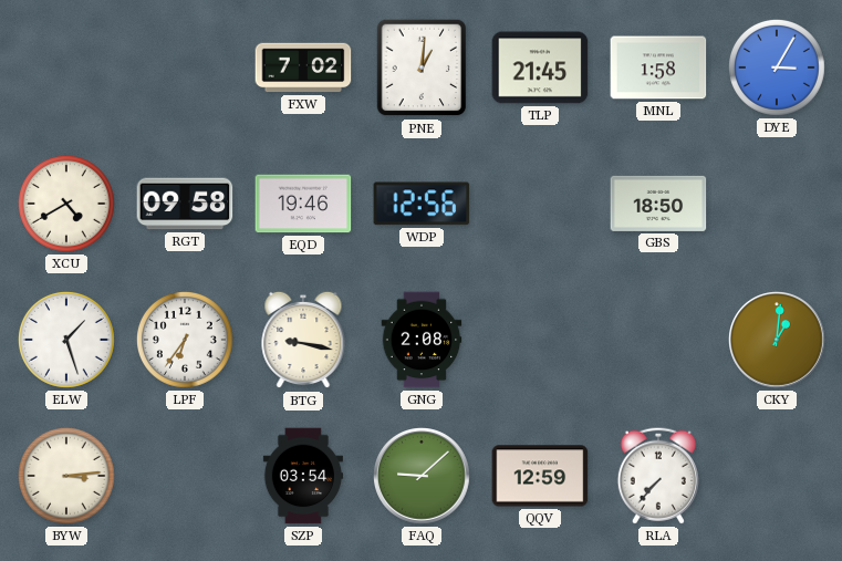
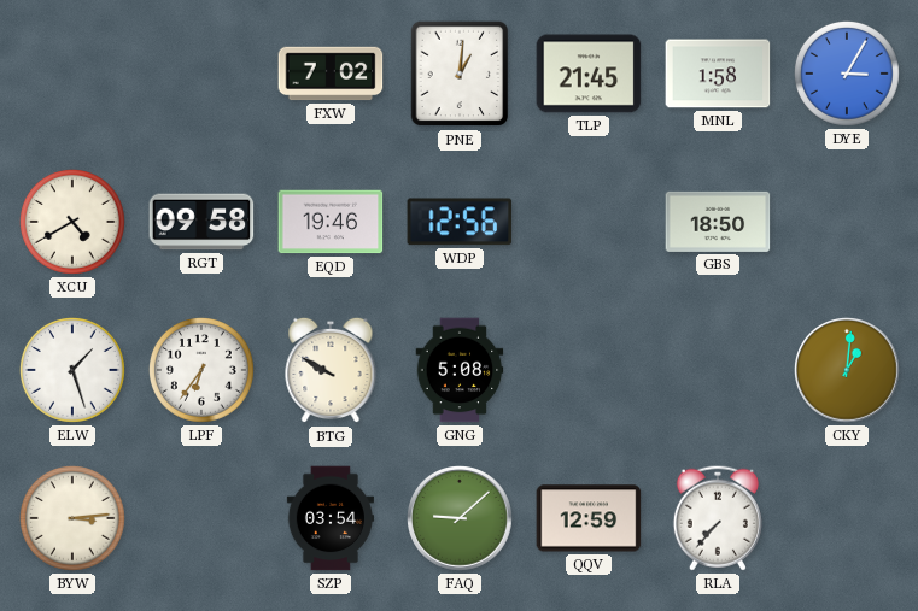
BTG: 9:17 -> 9:50
GNG: 2:08 -> 5:08
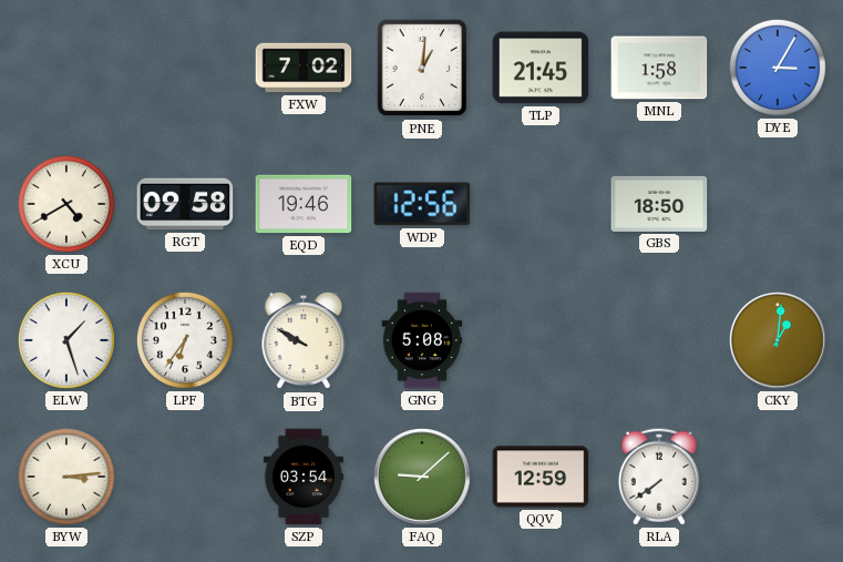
RLA: 7:37 -> 7:39
